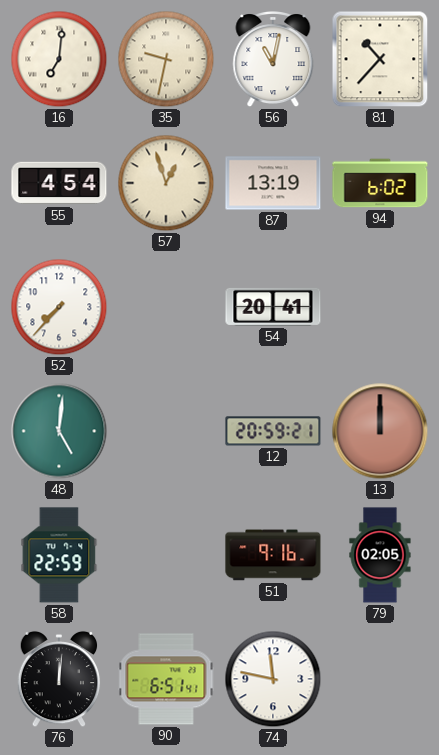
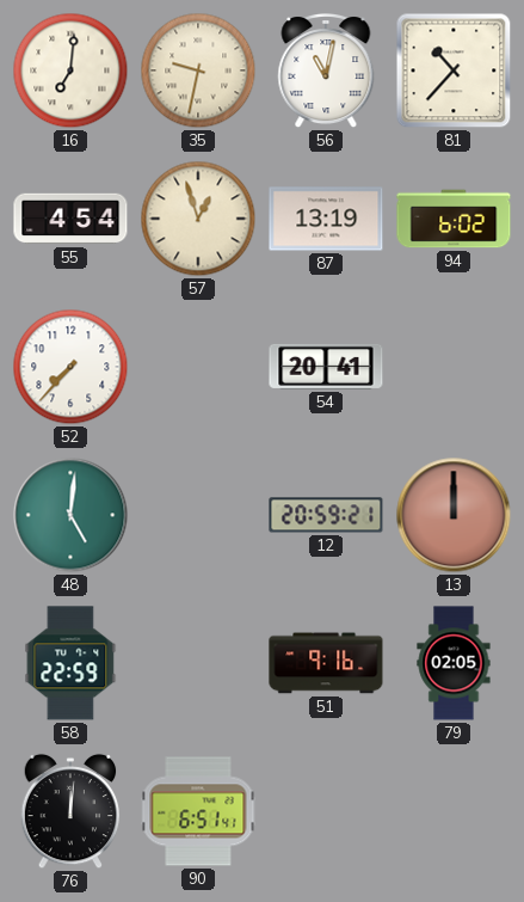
74: 11:47 -> none
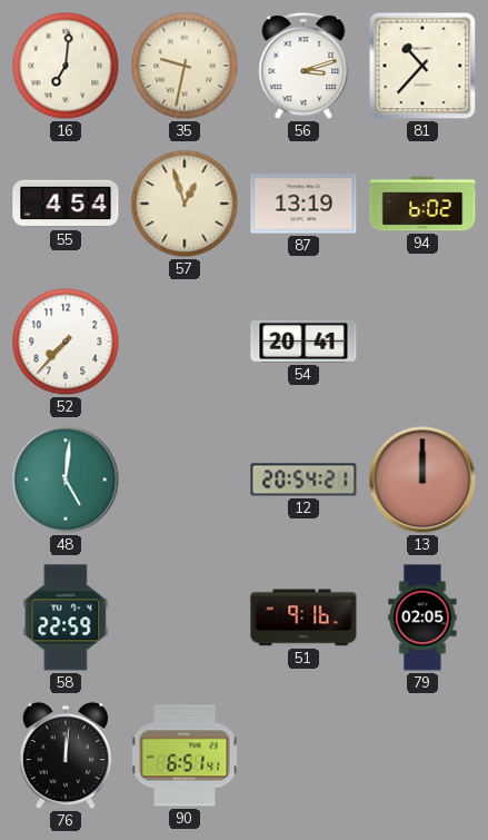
56: 11:02 -> 3:12
12: 20:59 -> 20:54
